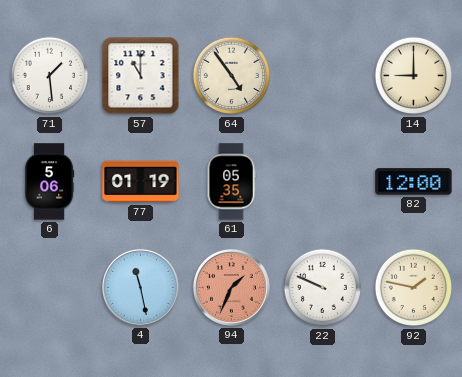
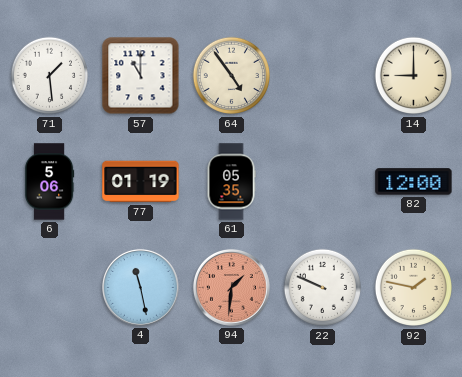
94: 1:34 -> 1:31
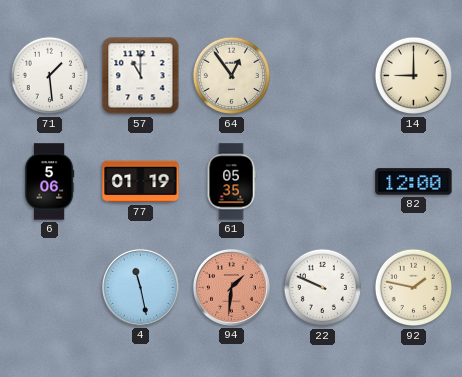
64: 4:54 -> 12:54
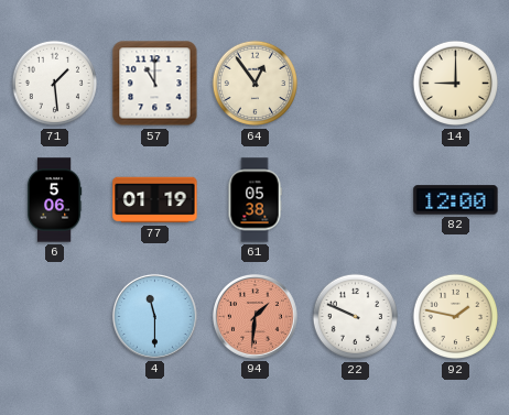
61: 05:35 -> 05:38
4: 11:28 -> 11:30
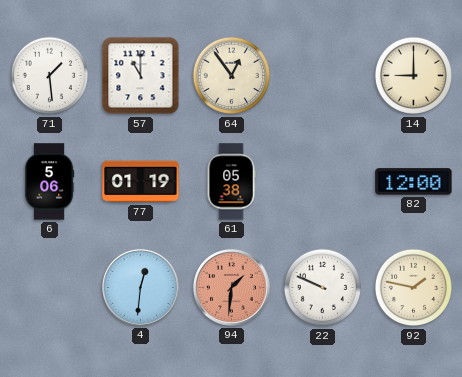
4: 11:30 -> 12:31
